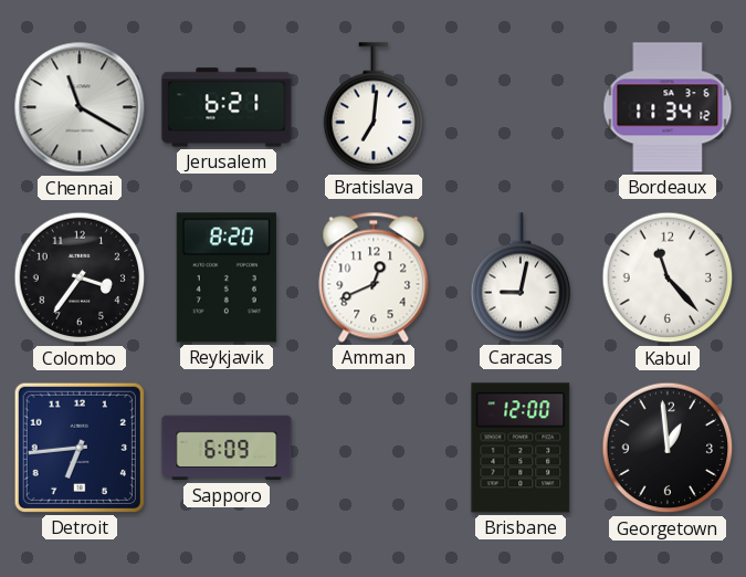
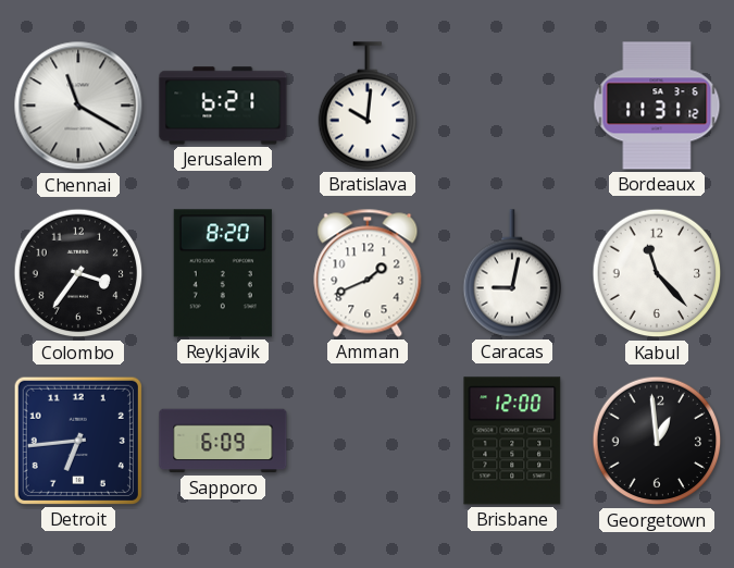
Bratislava: 7:01 -> 10:01
Bordeaux: 11:34 -> 11:31
Amman: 12:41 -> 1:41
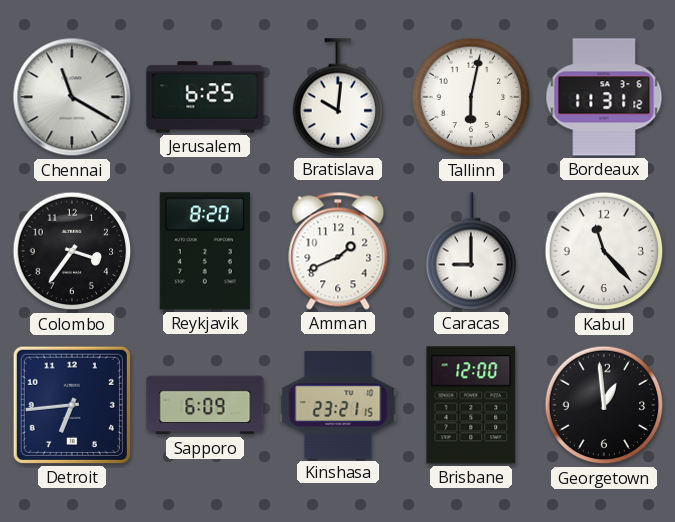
Jerusalem: 6:21 -> 6:25
Tallinn: none -> 6:02
Caracas: 9:02 -> 9:00
Kinshasa: none -> 23:21
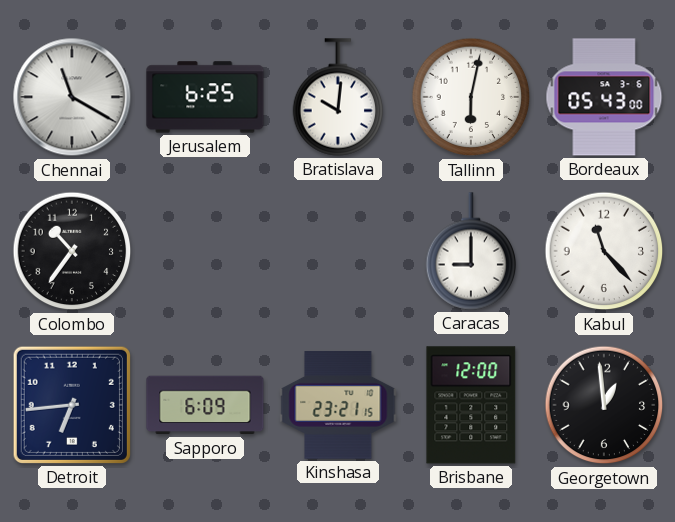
Bordeaux: 11:31 -> 05:43
Colombo: 3:36 -> 10:36
Reykjavik: 8:20 -> none
Amman: 1:41 -> none
